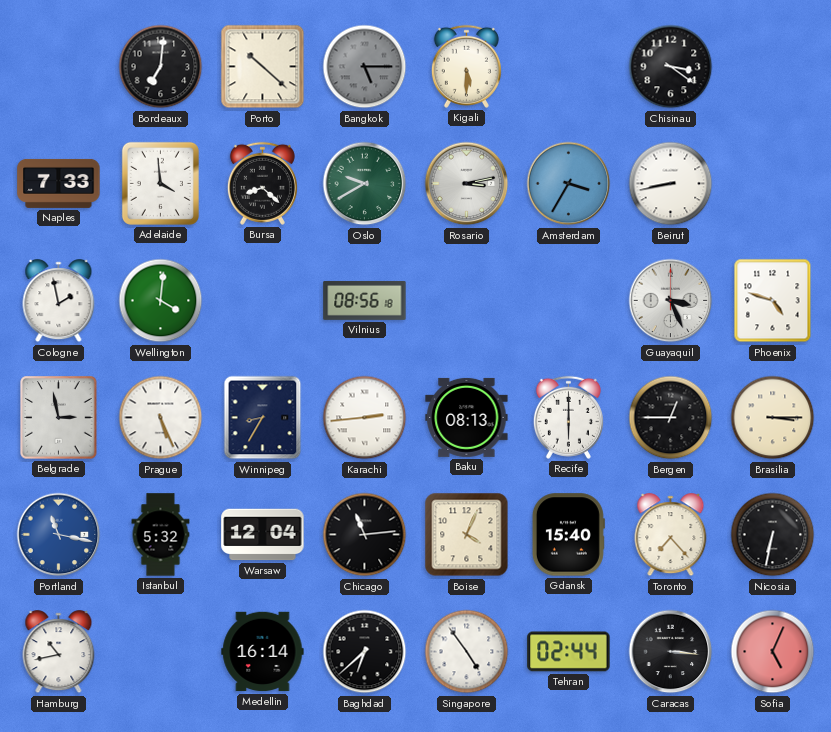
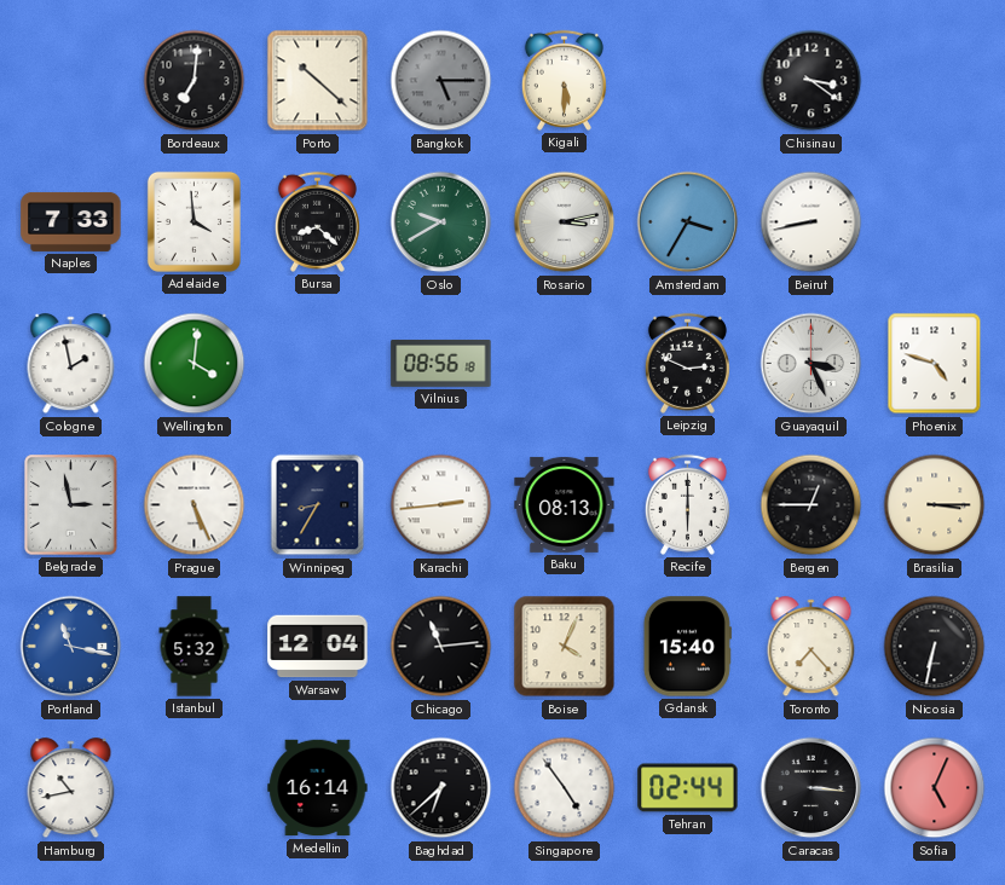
Leipzig: none -> 2:49
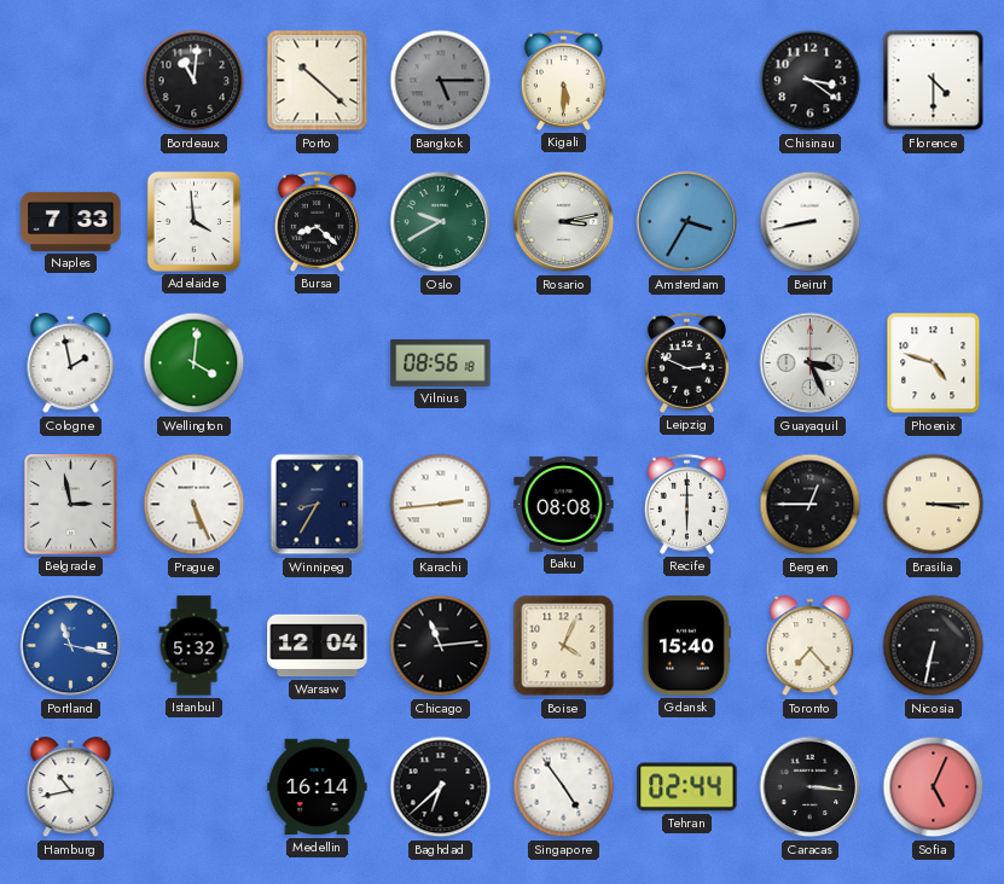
Bordeaux: 7:01 -> 11:01
Florence: none -> 4:30
Baku: 08:13 -> 08:08
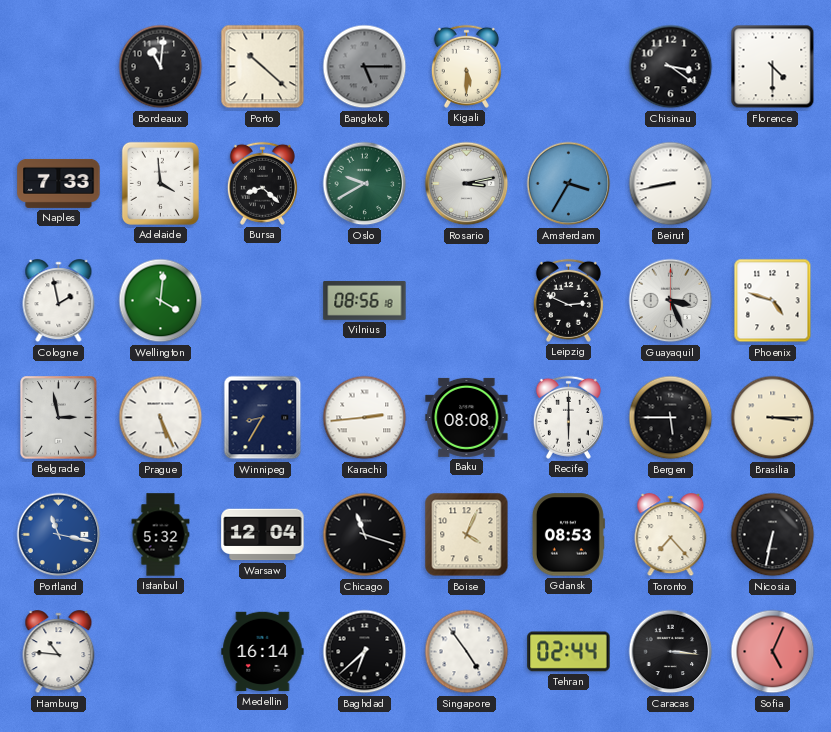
Bergen: 12:45 -> 5:45
Chicago: 11:14 -> 11:18
Gdansk: 15:40 -> 08:53
Hamburg: 10:43 -> 10:46
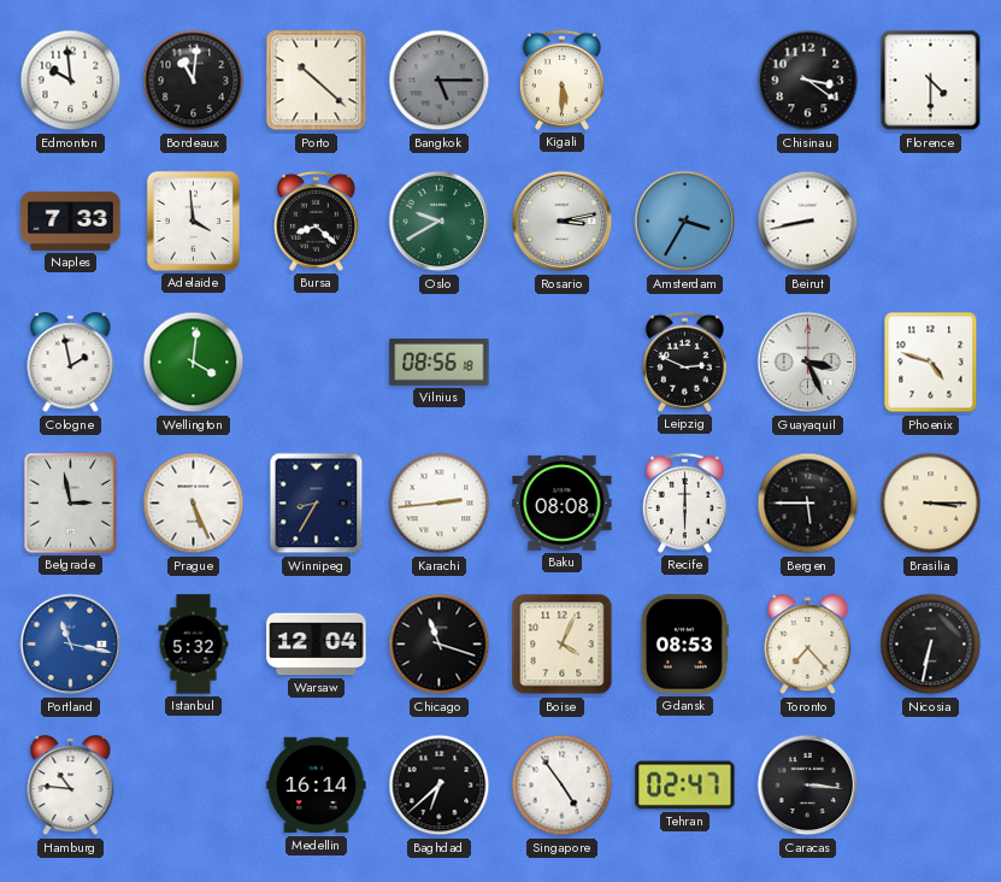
Edmonton: none -> 9:59
Tehran: 02:44 -> 02:47
Sofia: 5:04 -> none
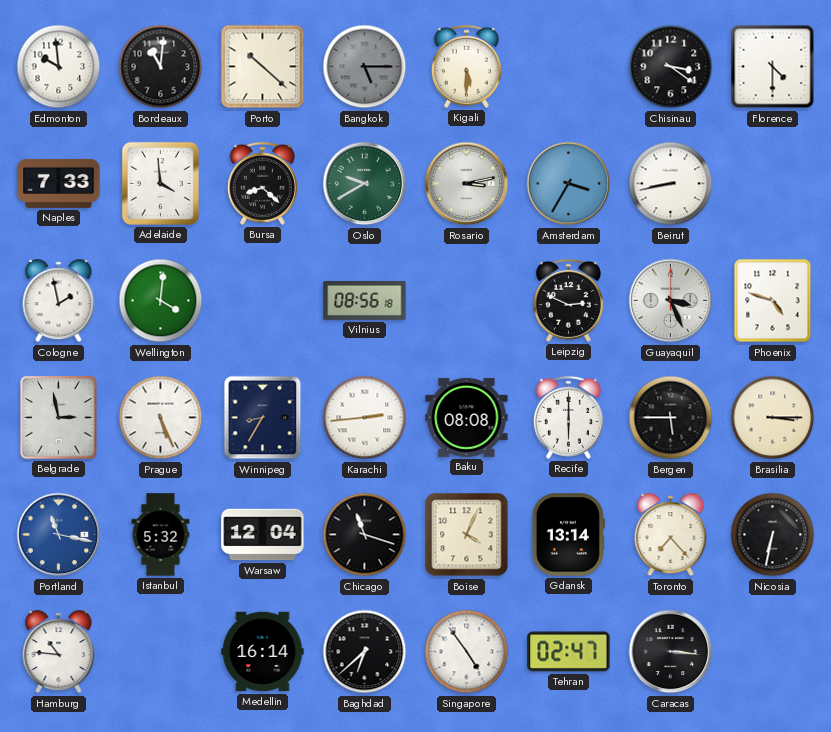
Gdansk: 08:53 -> 13:14
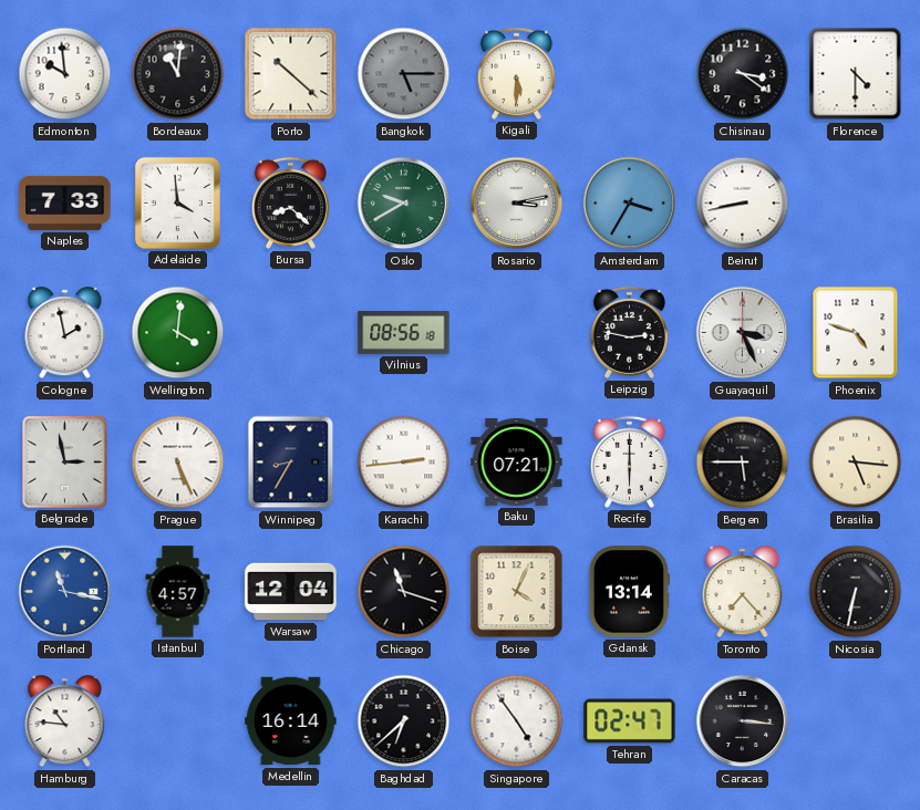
Leipzig: 2:49 -> 2:47
Baku: 08:08 -> 07:21
Brasilia: 3:15 -> 5:16
Istanbul: 5:32 -> 4:57
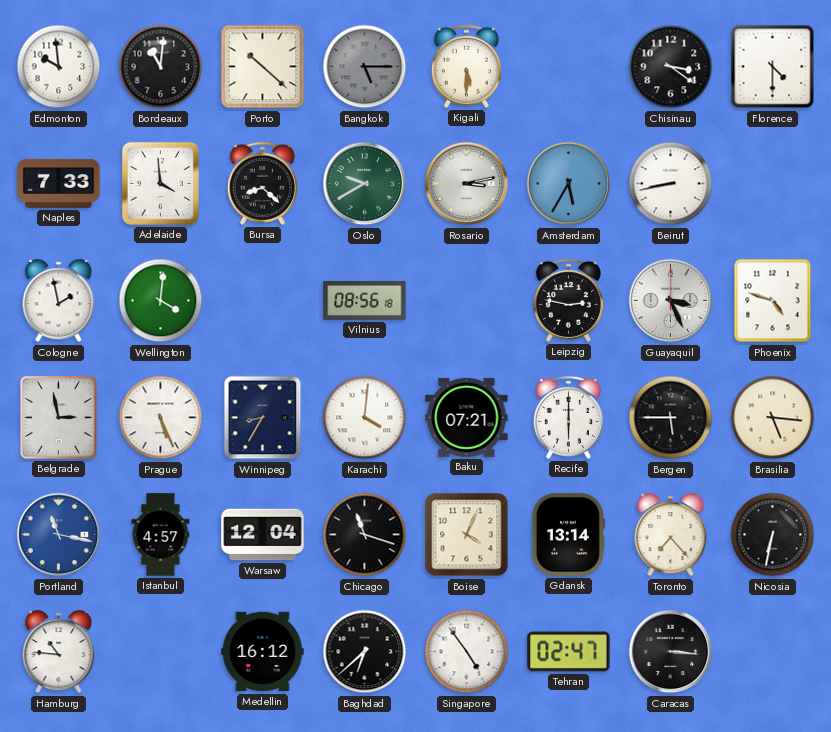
Amsterdam: 3:35 -> 5:35
Karachi: 2:44 -> 4:01
Medellin: 16:14 -> 16:12
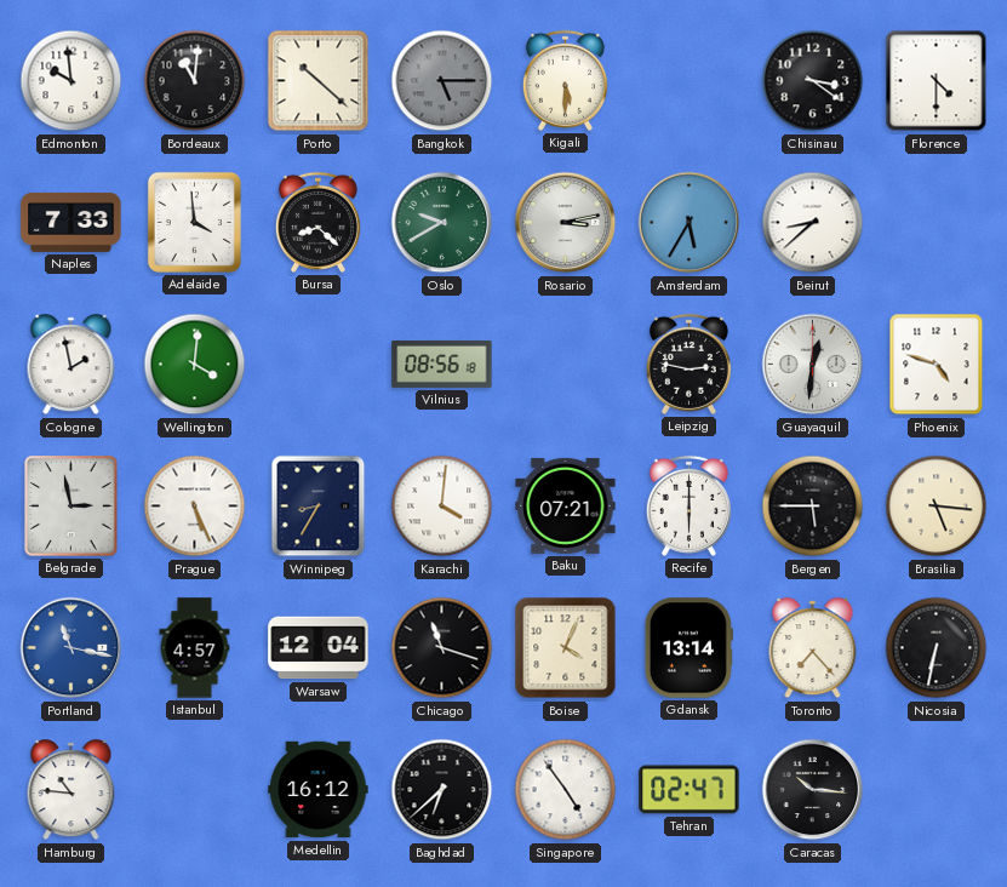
Beirut: 8:43 -> 8:38
Guayaquil: 3:26 -> 12:31
Caracas: 3:16 -> 10:16
